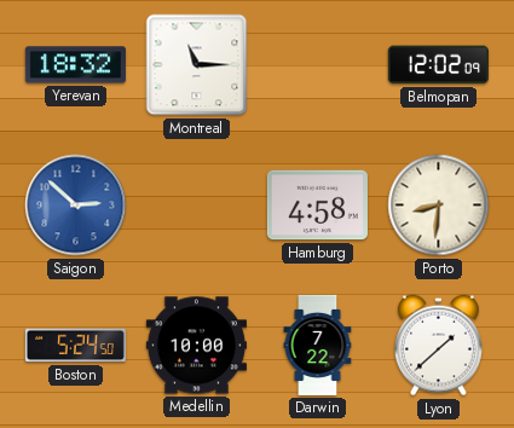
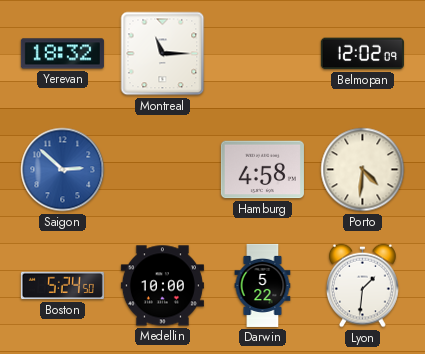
Porto: 8:31 -> 4:31
Darwin: 7:22 -> 5:22
Lyon: 1:38 -> 1:31
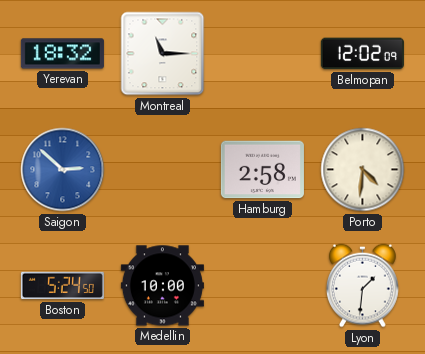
Hamburg: 4:58 -> 2:58
Darwin: 5:22 -> none
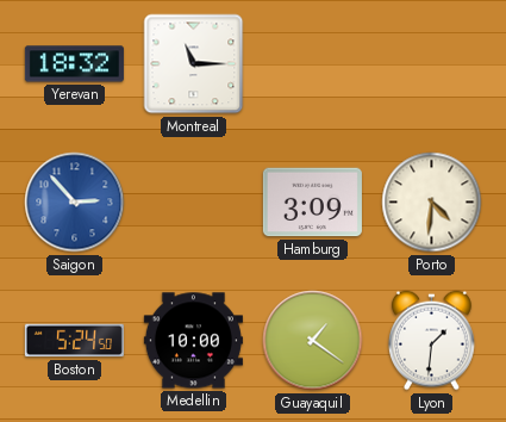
Belmopan: 12:02 -> none
Saigon: 2:52 -> 2:53
Hamburg: 2:58 -> 3:09
Guayaquil: none -> 1:21
